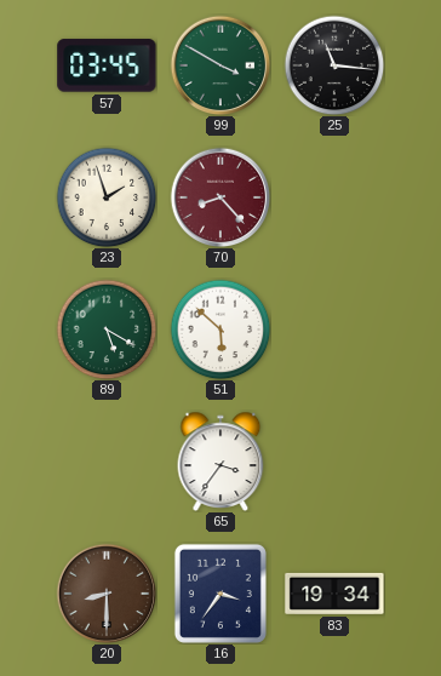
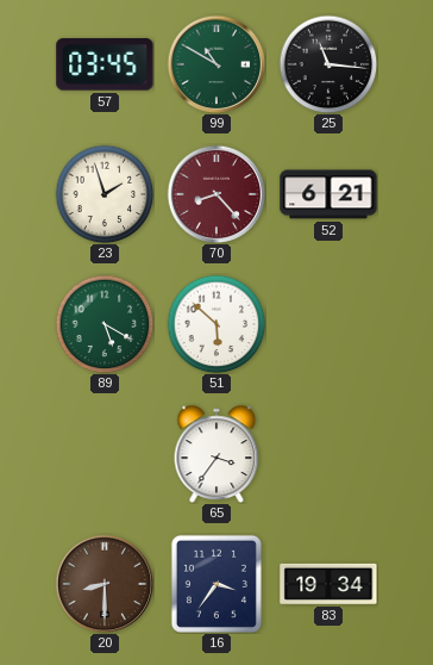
99: 3:50 -> 10:50
52: none -> 6:21
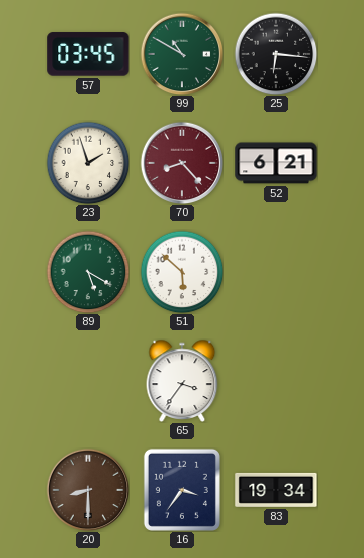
25: 11:16 -> 6:16
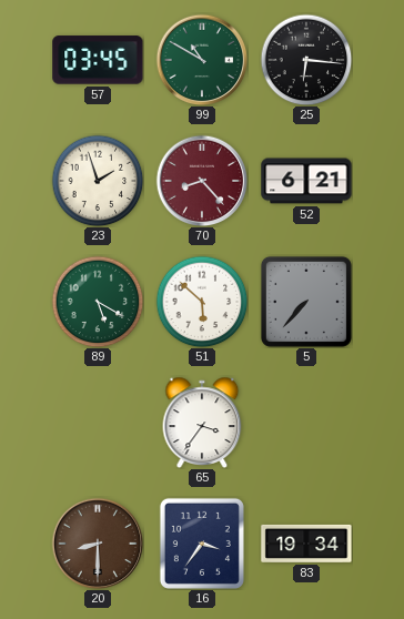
5: none -> 7:37
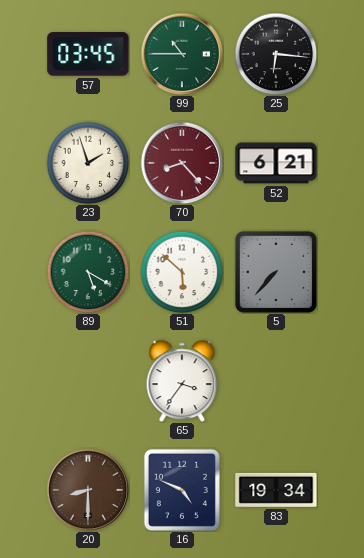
99: 10:50 -> 10:45
16: 3:36 -> 4:49
